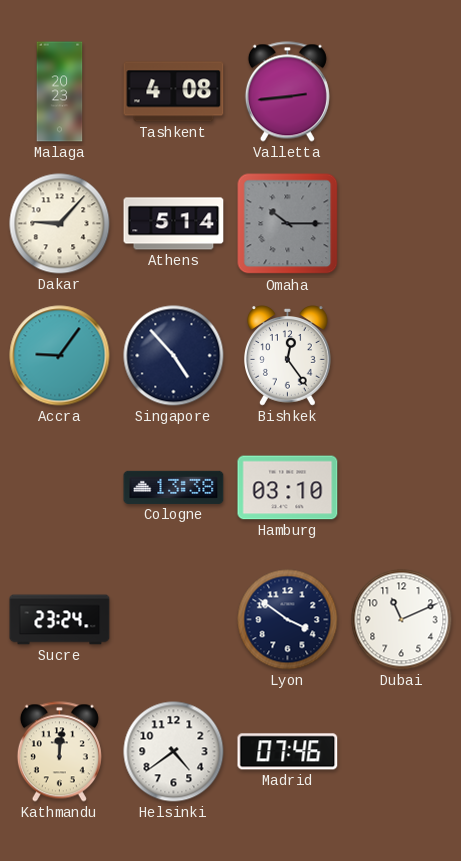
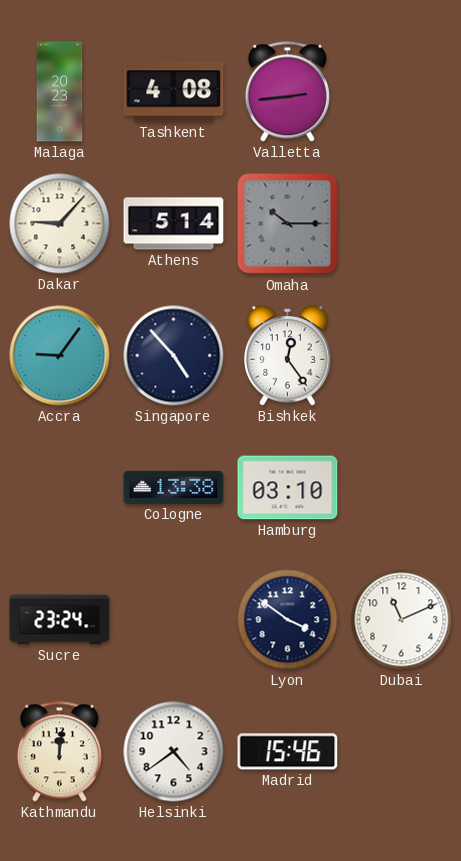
Madrid: 07:46 -> 15:46
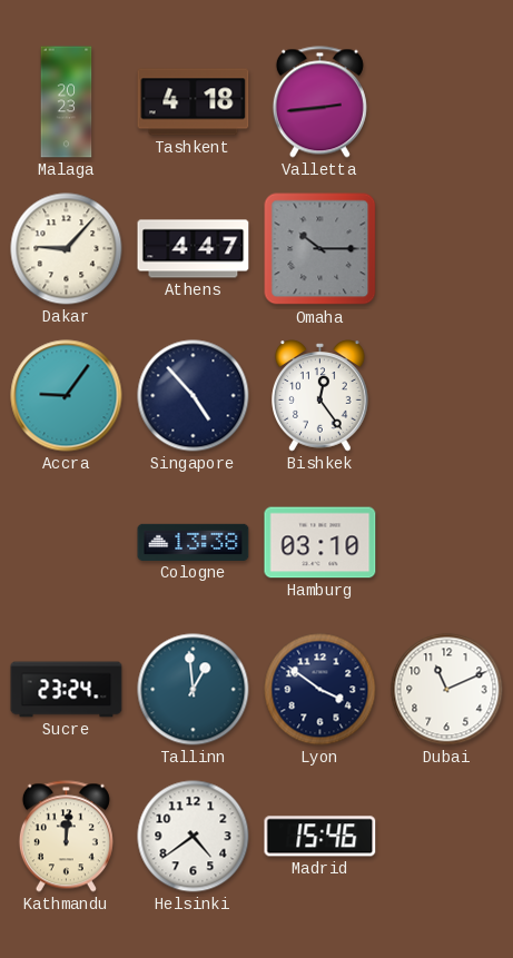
Tashkent: 4:08 -> 4:18
Athens: 5:14 -> 4:47
Tallinn: none -> 12:59
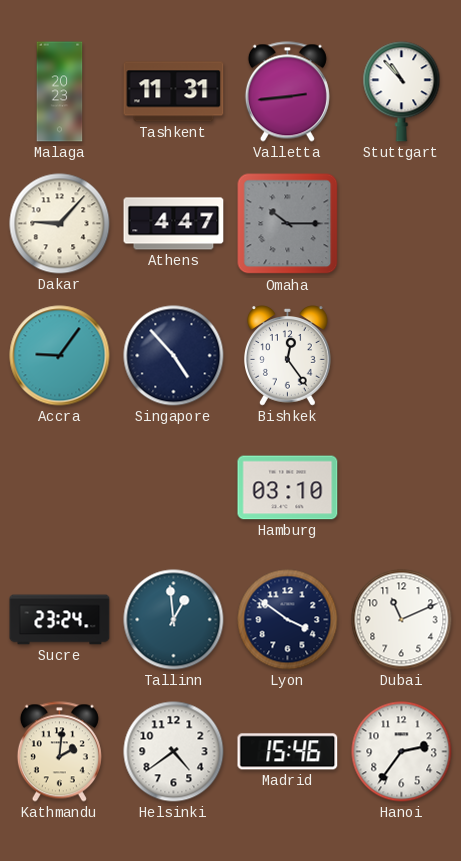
Tashkent: 4:18 -> 11:31
Stuttgart: none -> 10:53
Cologne: 13:38 -> none
Kathmandu: 12:01 -> 2:01
Hanoi: none -> 2:36
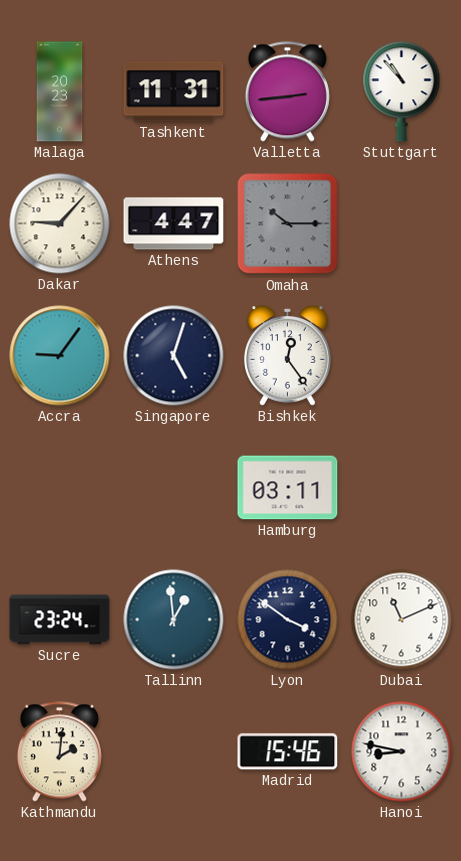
Singapore: 4:53 -> 5:03
Hamburg: 03:10 -> 03:11
Helsinki: 4:39 -> none
Hanoi: 2:36 -> 8:47
